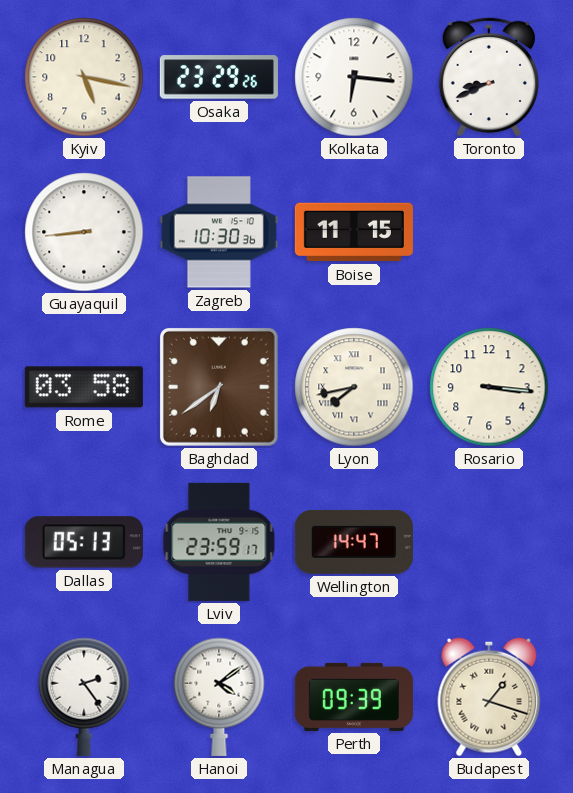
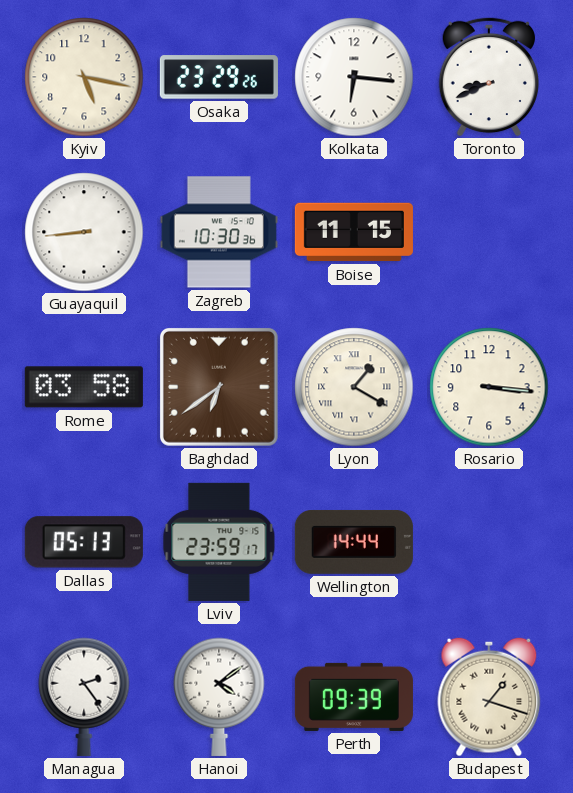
Lyon: 7:43 -> 1:20
Wellington: 14:47 -> 14:44
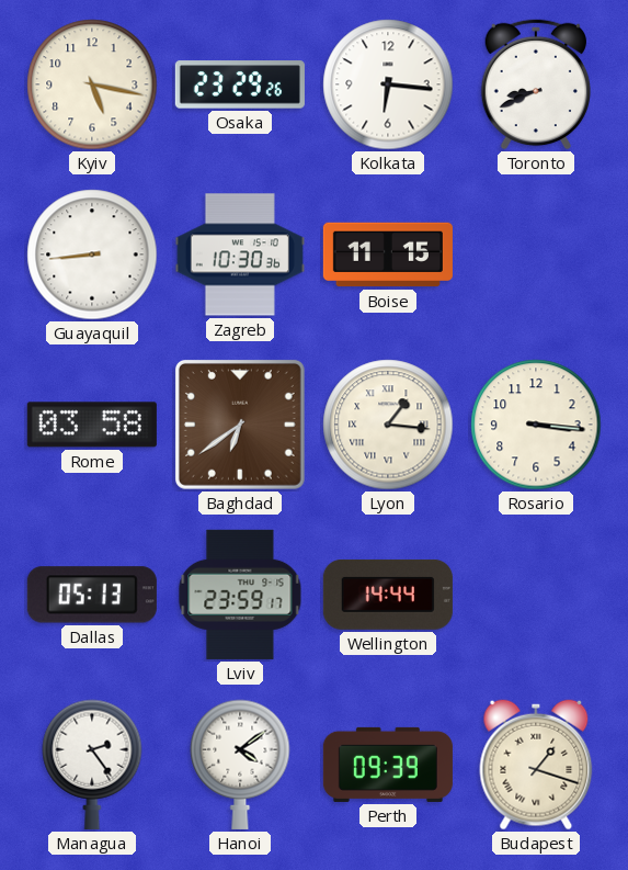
Lyon: 1:20 -> 1:16
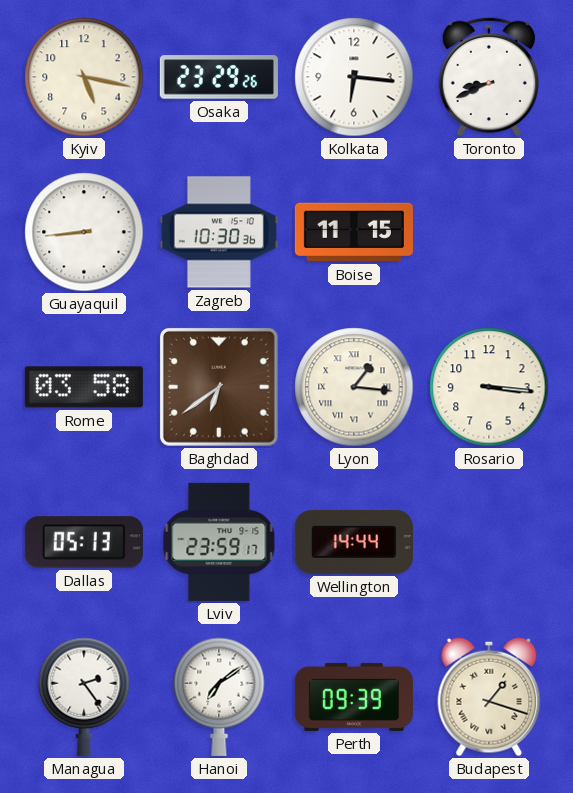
Hanoi: 4:09 -> 7:09
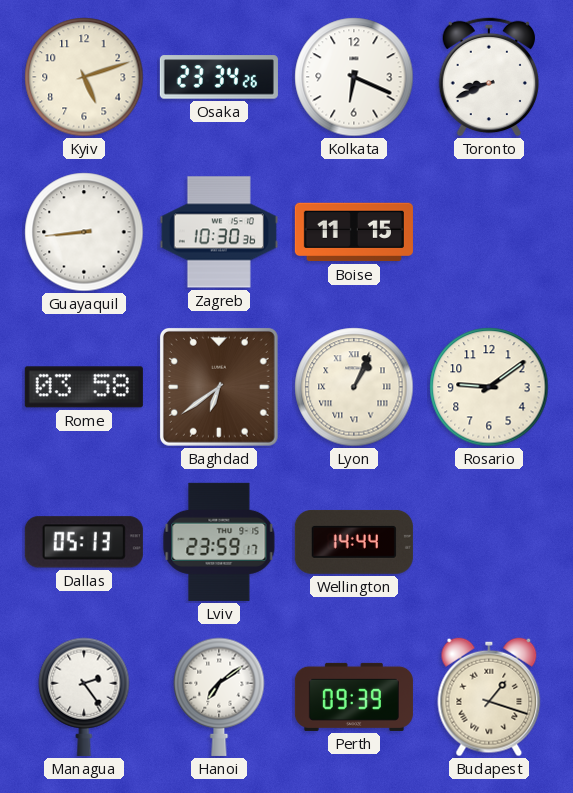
Kyiv: 5:17 -> 5:12
Osaka: 23:29 -> 23:34
Kolkata: 6:16 -> 6:19
Lyon: 1:16 -> 1:04
Rosario: 3:16 -> 9:09
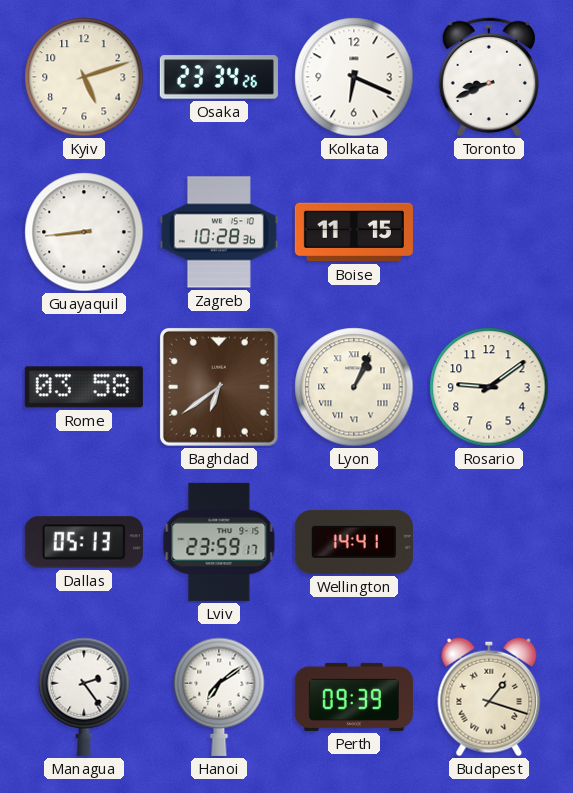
Zagreb: 10:30 -> 10:28
Wellington: 14:44 -> 14:41
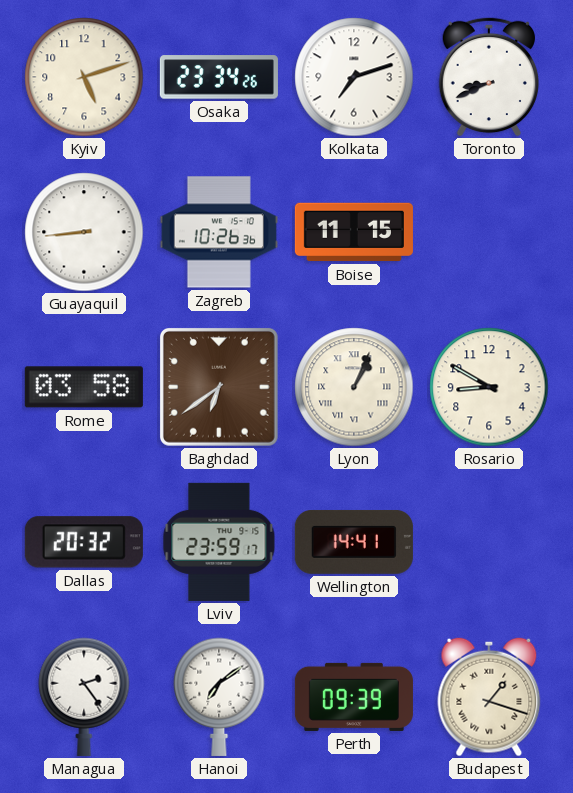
Kolkata: 6:19 -> 7:12
Zagreb: 10:28 -> 10:26
Rosario: 9:09 -> 8:50
Dallas: 05:13 -> 20:32
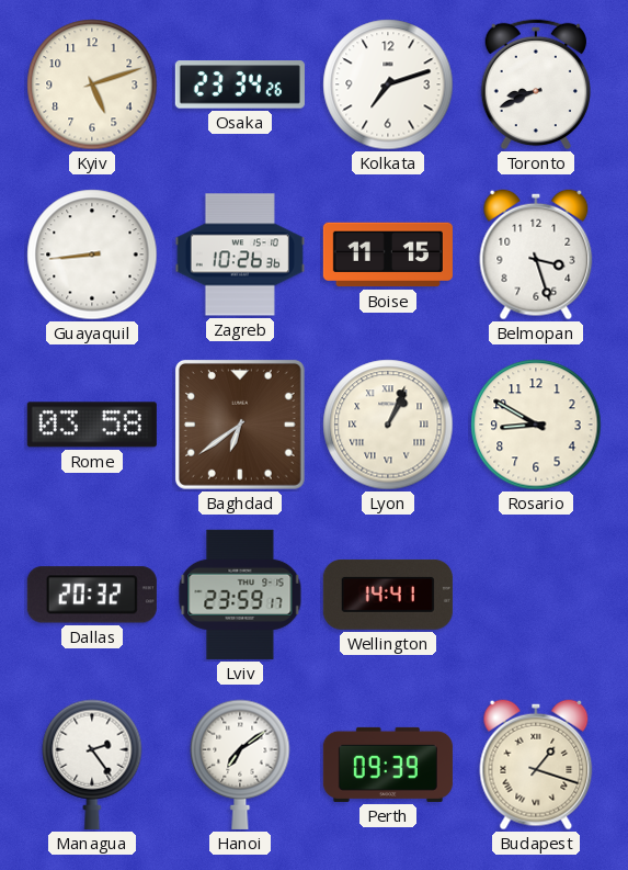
Belmopan: none -> 3:27
